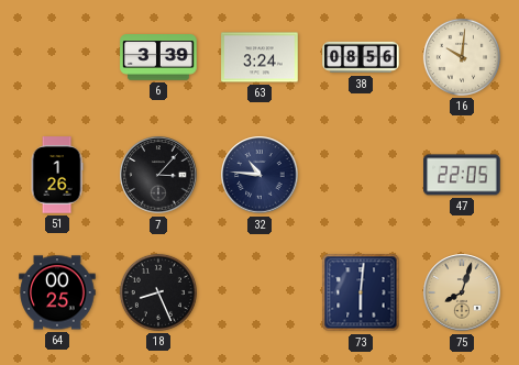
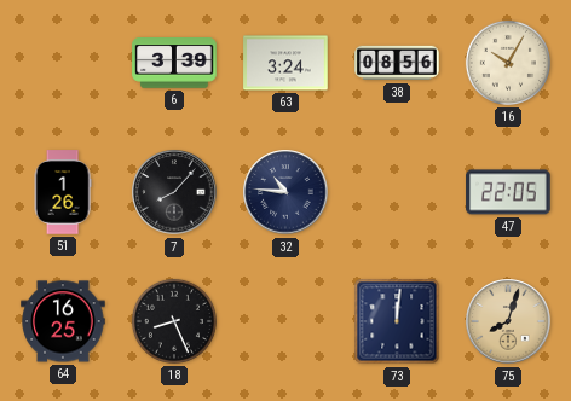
16: 10:01 -> 10:05
7: 3:07 -> 8:07
64: 00:25 -> 16:25
73: 6:01 -> 12:01
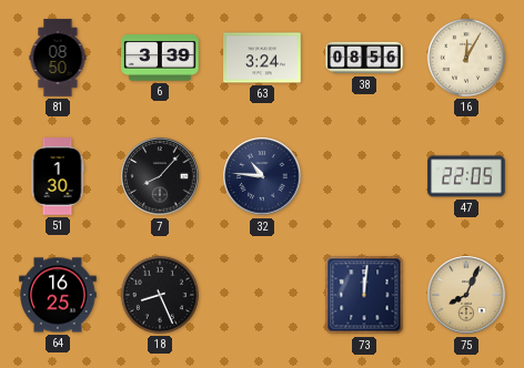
81: none -> 08:50
16: 10:05 -> 12:05
51: 1:26 -> 1:30
75: 8:03 -> 8:04
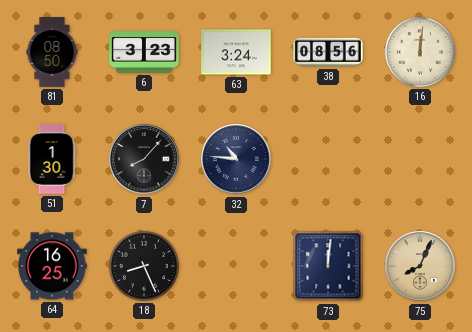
6: 3:39 -> 3:23
16: 12:05 -> 12:01
47: 22:05 -> none
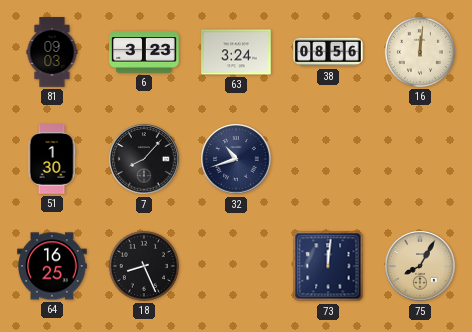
81: 08:50 -> 09:03
32: 10:46 -> 10:42
75: 8:04 -> 8:05
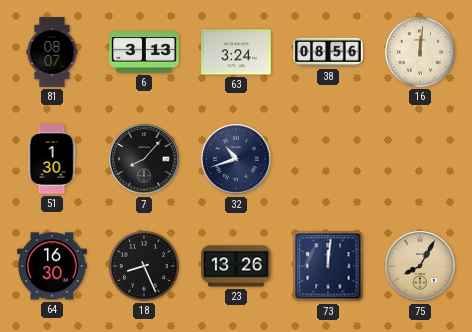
81: 09:03 -> 08:07
6: 3:23 -> 3:13
64: 16:25 -> 16:30
23: none -> 13:26
